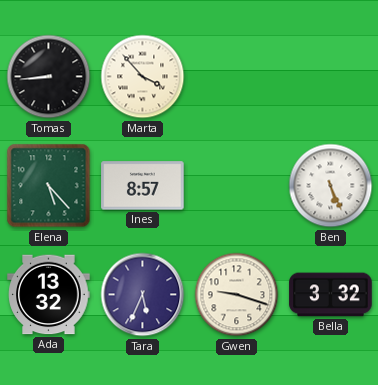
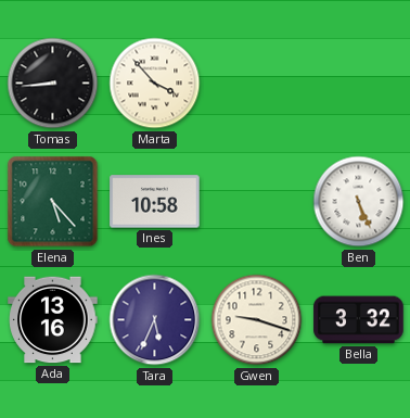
Ines: 8:57 -> 10:58
Ada: 13:32 -> 13:16
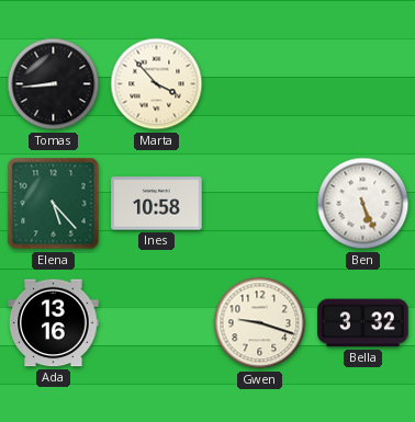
Tara: 5:34 -> none
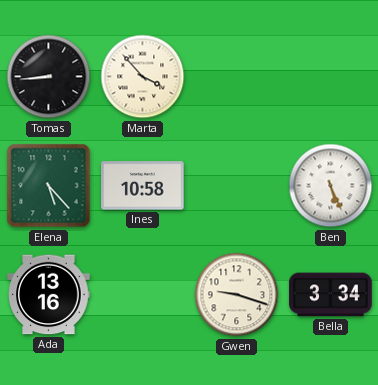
Bella: 3:32 -> 3:34
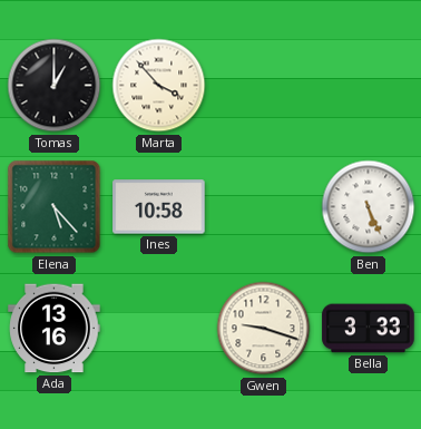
Tomas: 8:44 -> 1:00
Bella: 3:34 -> 3:33
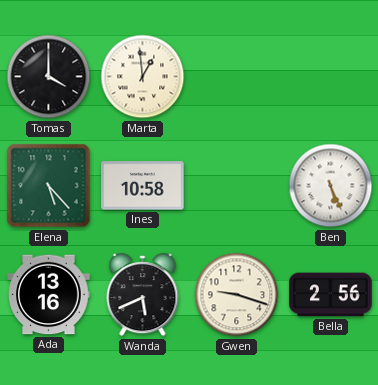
Tomas: 1:00 -> 4:00
Marta: 3:53 -> 12:59
Wanda: none -> 5:41
Bella: 3:33 -> 2:56
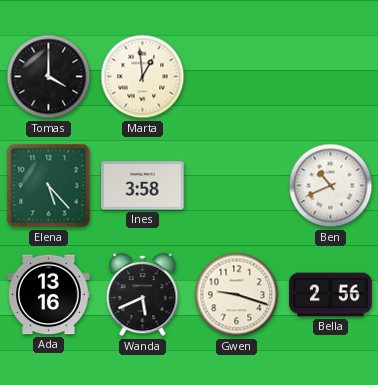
Ines: 10:58 -> 3:58
Ben: 5:26 -> 10:41
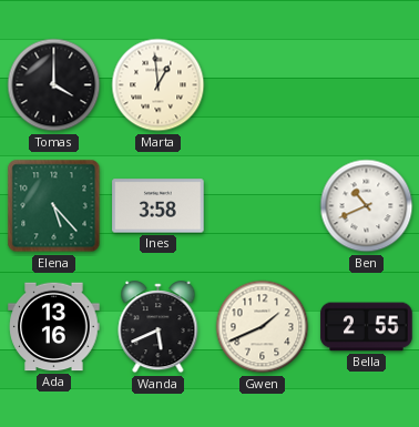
Gwen: 9:18 -> 1:41
Bella: 2:56 -> 2:55
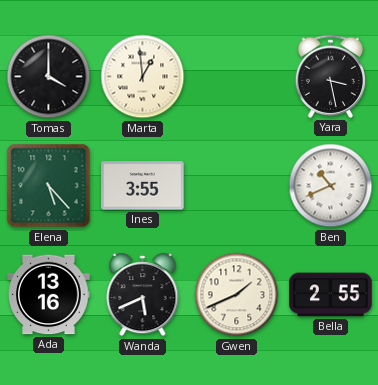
Yara: none -> 3:28
Ines: 3:58 -> 3:55
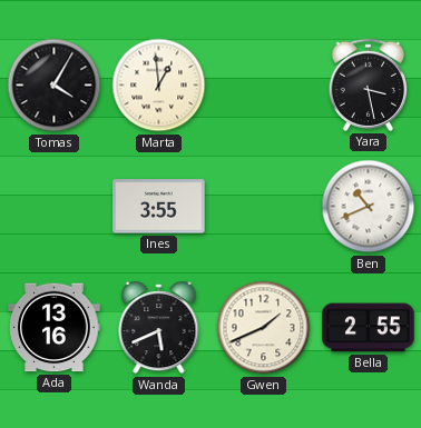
Tomas: 4:00 -> 4:05
Elena: 5:23 -> none
